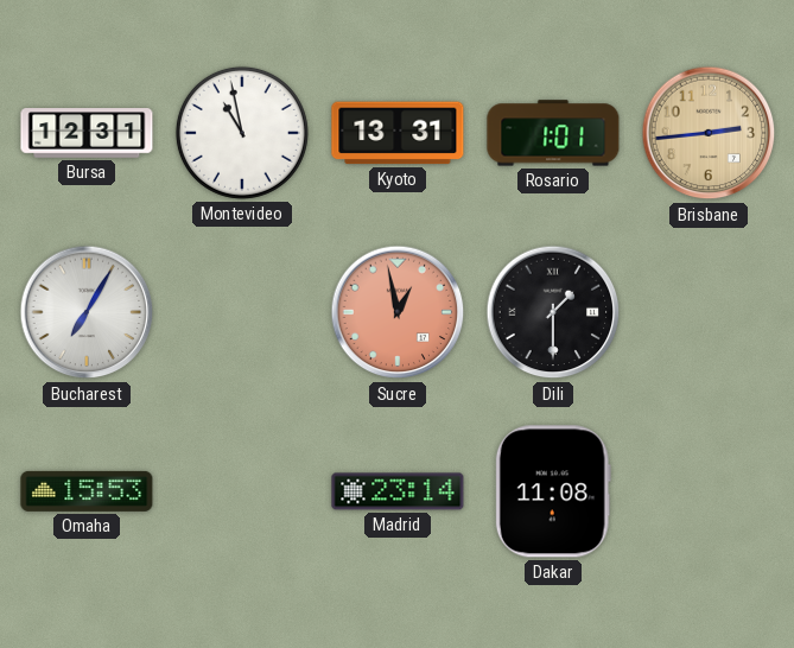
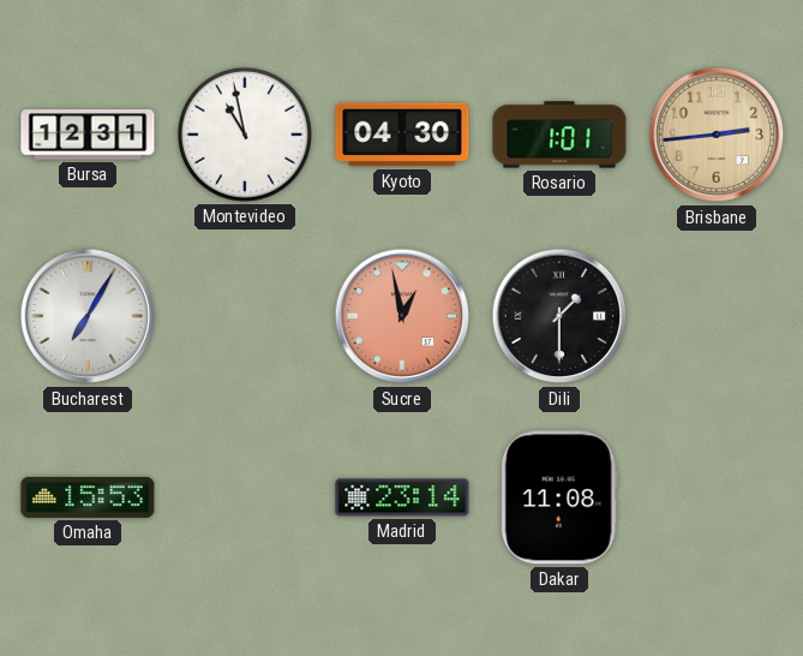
Kyoto: 13:31 -> 04:30
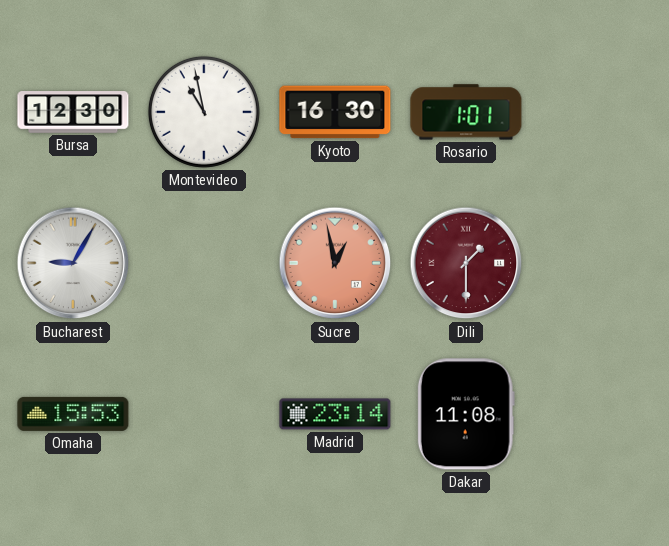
Bursa: 12:31 -> 12:30
Kyoto: 04:30 -> 16:30
Brisbane: 2:44 -> none
Bucharest: 7:05 -> 9:05
Dili dial: black -> burgundy
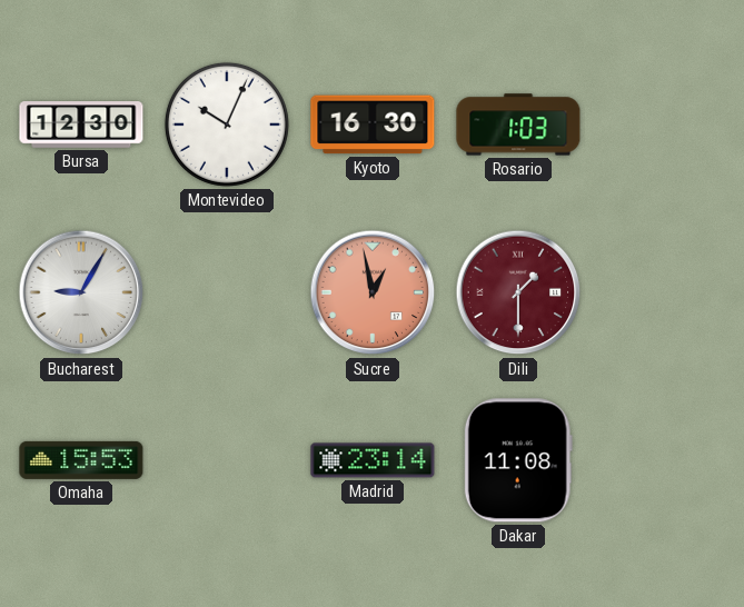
Montevideo: 10:58 -> 10:04
Rosario: 1:01 -> 1:03
